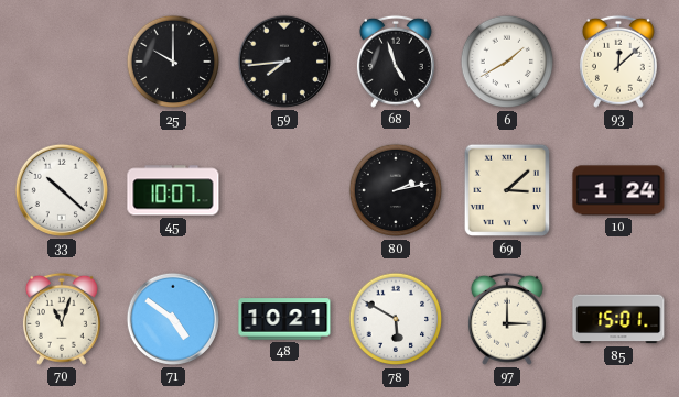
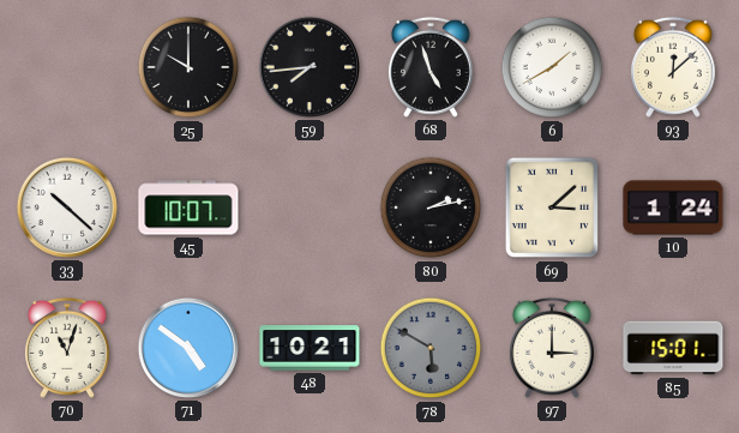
78 dial: white -> grey
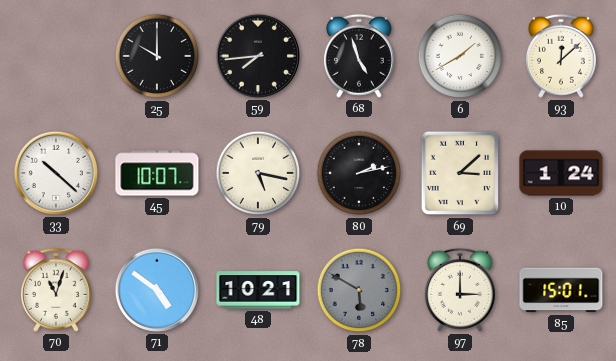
79: none -> 5:17
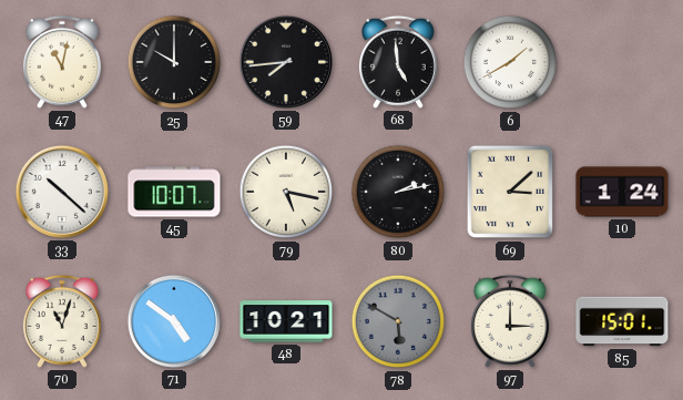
47: none -> 11:02
68: 4:57 -> 4:59
93: 12:08 -> none
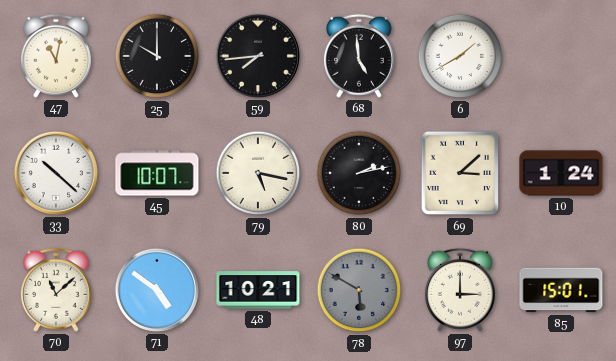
70: 11:03 -> 11:08
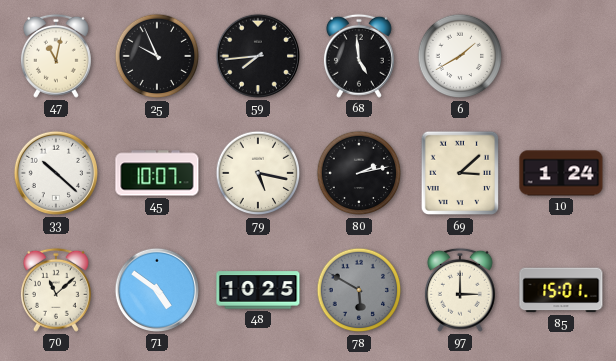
25: 10:00 -> 9:56
48: 10:21 -> 10:25
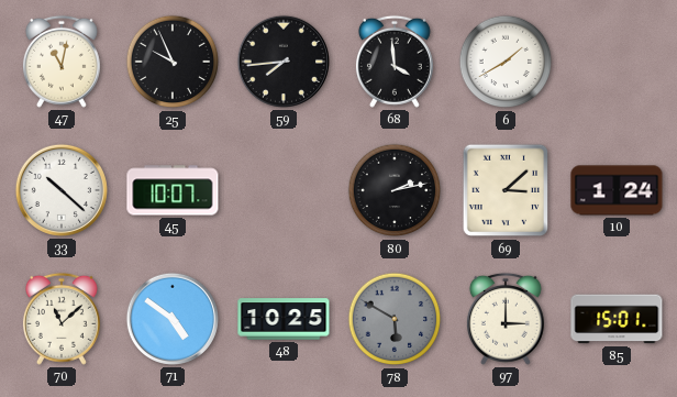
68: 4:59 -> 3:59
79: 5:17 -> none
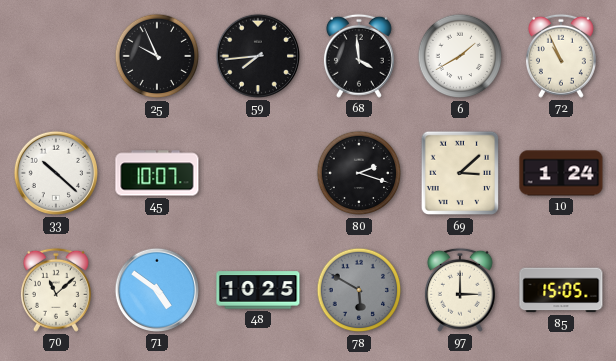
47: 11:02 -> none
72: none -> 10:56
80: 2:13 -> 2:18
85: 15:01 -> 15:05
